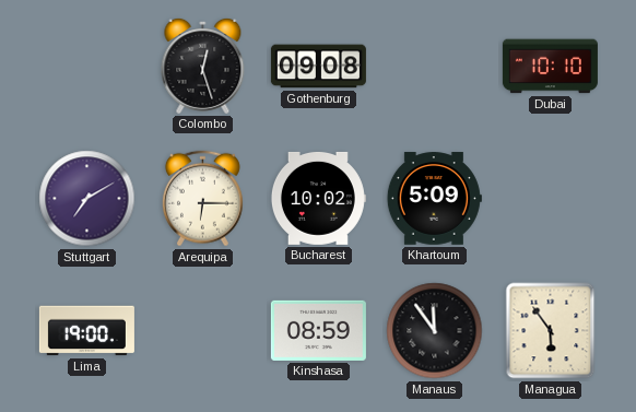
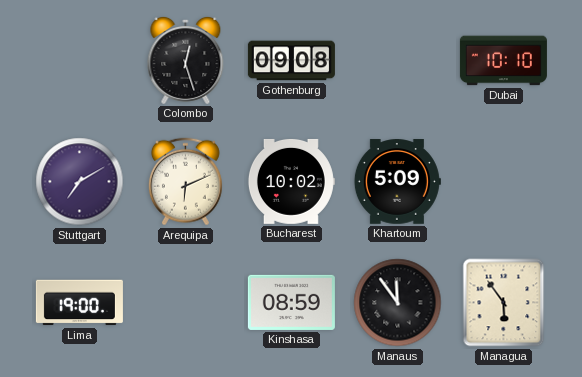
Arequipa: 6:15 -> 6:11
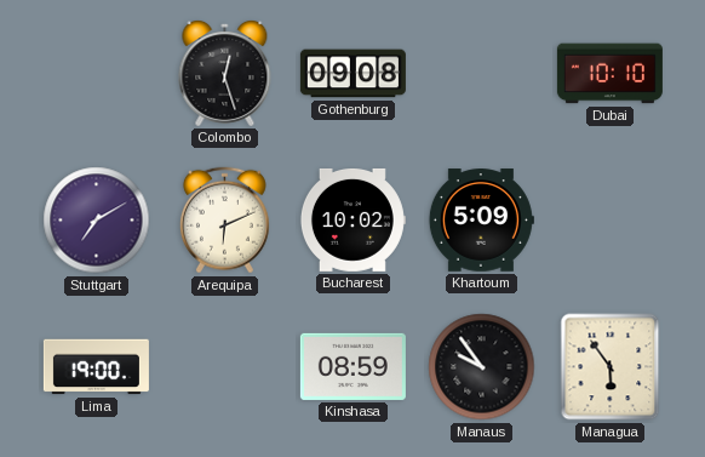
Manaus: 11:54 -> 9:54
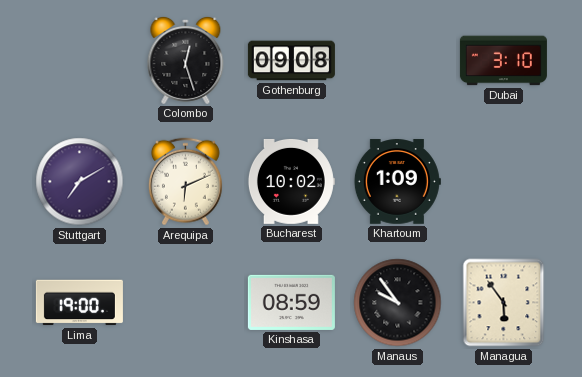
Dubai: 10:10 -> 3:10
Khartoum: 5:09 -> 1:09
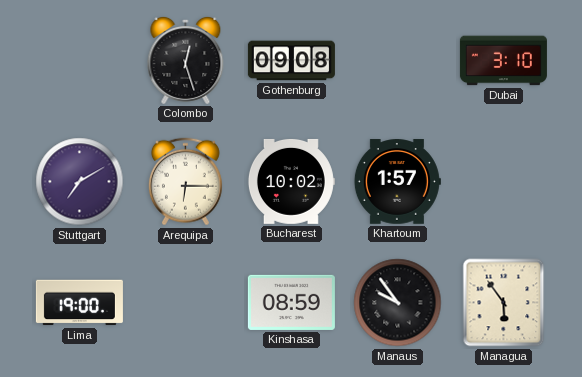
Arequipa: 6:11 -> 6:15
Khartoum: 1:09 -> 1:57
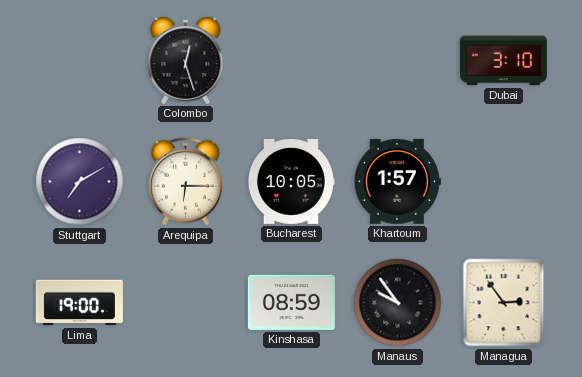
Gothenburg: 09:08 -> none
Bucharest: 10:02 -> 10:05
Managua: 5:54 -> 2:54
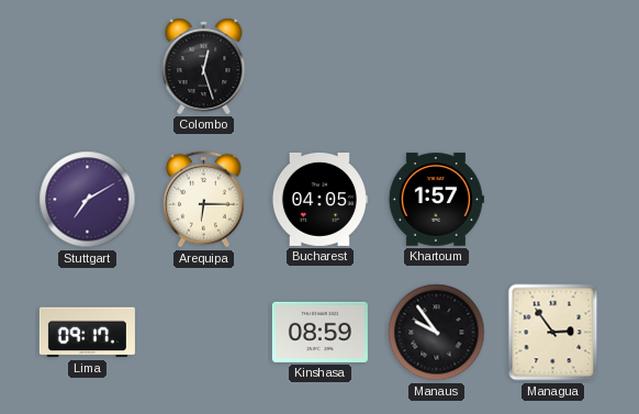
Dubai: 3:10 -> none
Bucharest: 10:05 -> 04:05
Lima: 19:00 -> 09:17
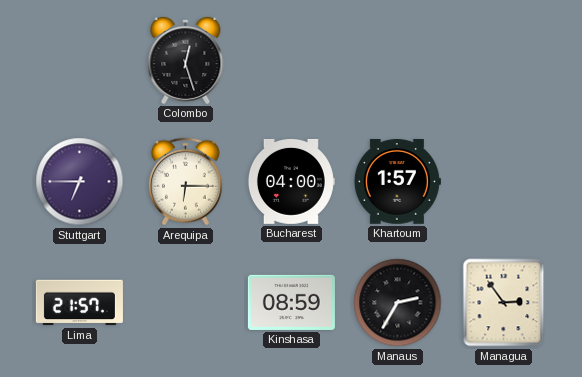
Stuttgart: 7:10 -> 6:45
Bucharest: 04:05 -> 04:00
Lima: 09:17 -> 21:57
Manaus: 9:54 -> 2:35
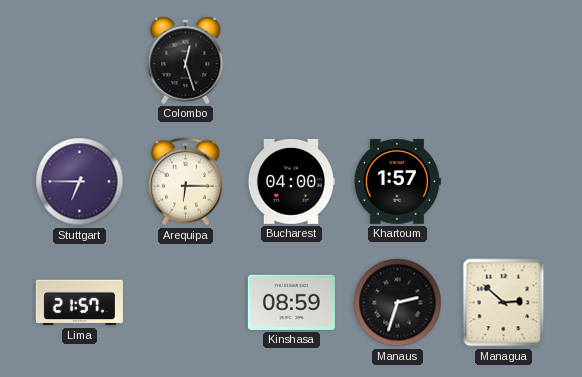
Manaus: 2:35 -> 2:33
Managua: 2:54 -> 2:52
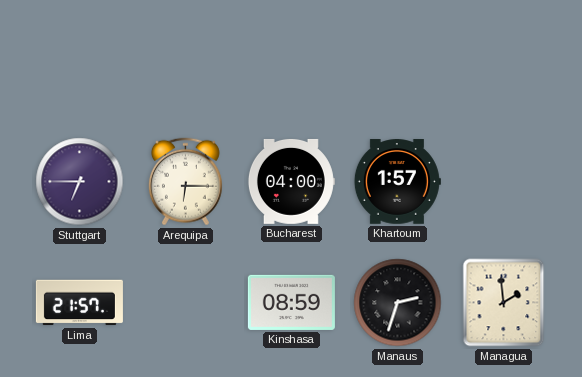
Colombo: 12:27 -> none
Managua: 2:52 -> 1:59
